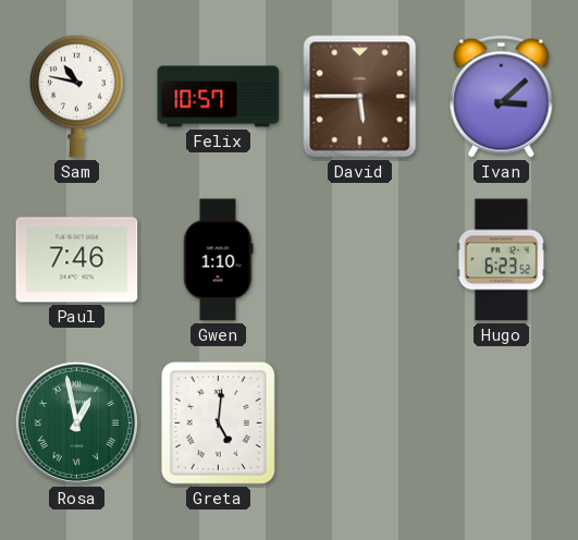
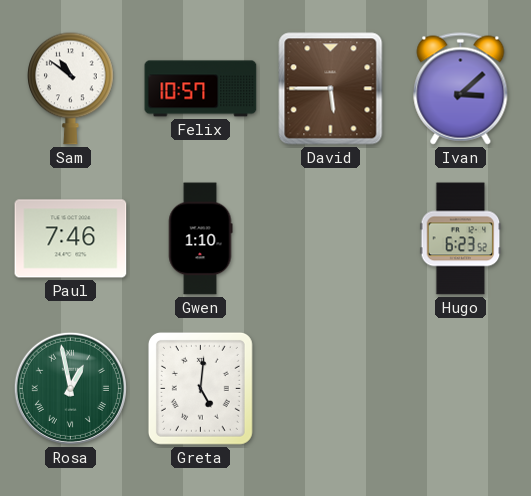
Sam: 10:47 -> 10:51
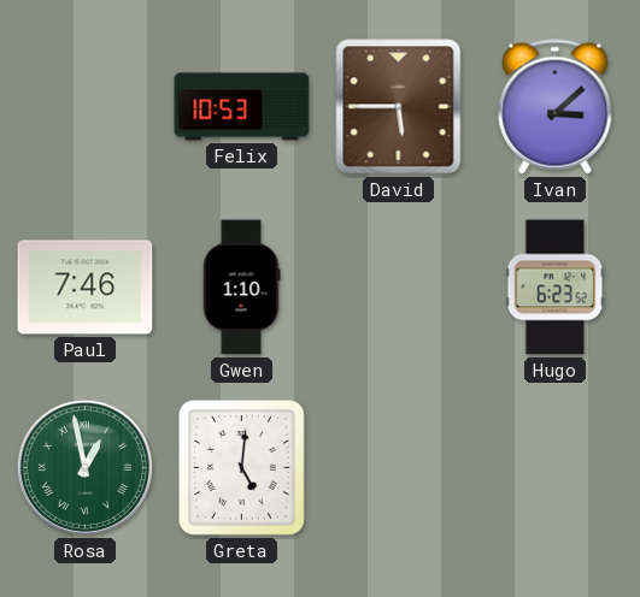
Sam: 10:51 -> none
Felix: 10:57 -> 10:53
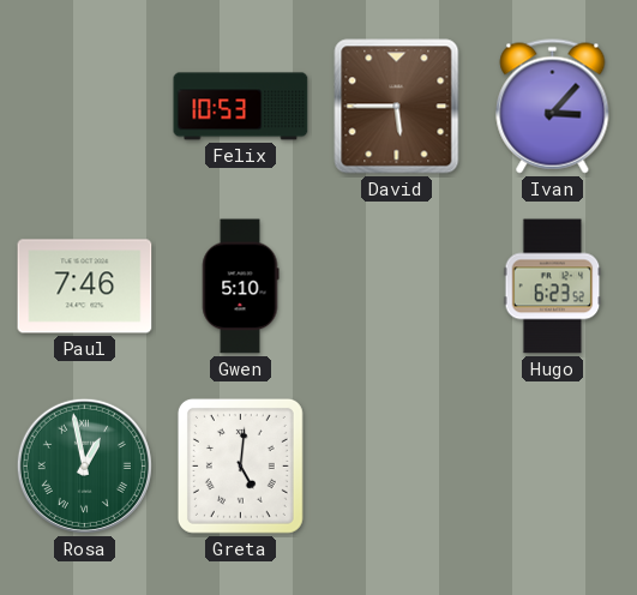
Ivan: 3:08 -> 3:07
Gwen: 1:10 -> 5:10
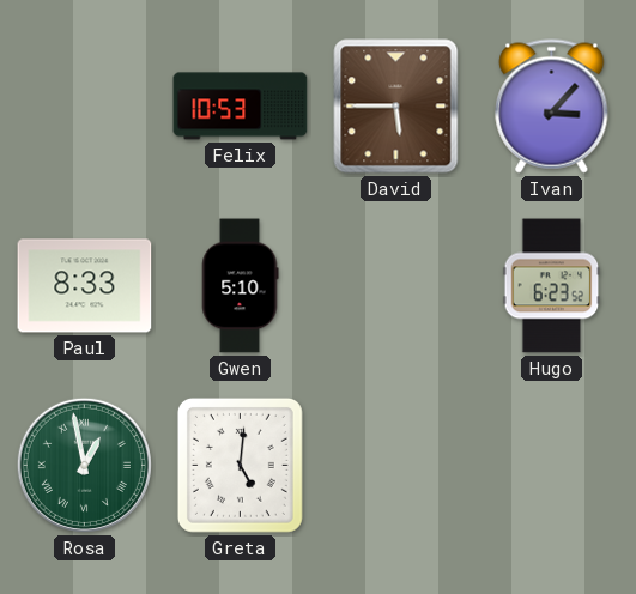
Paul: 7:46 -> 8:33
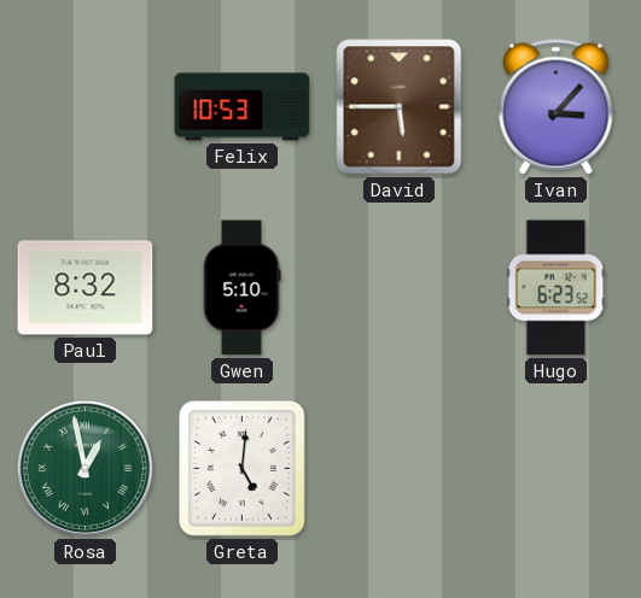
Paul: 8:33 -> 8:32
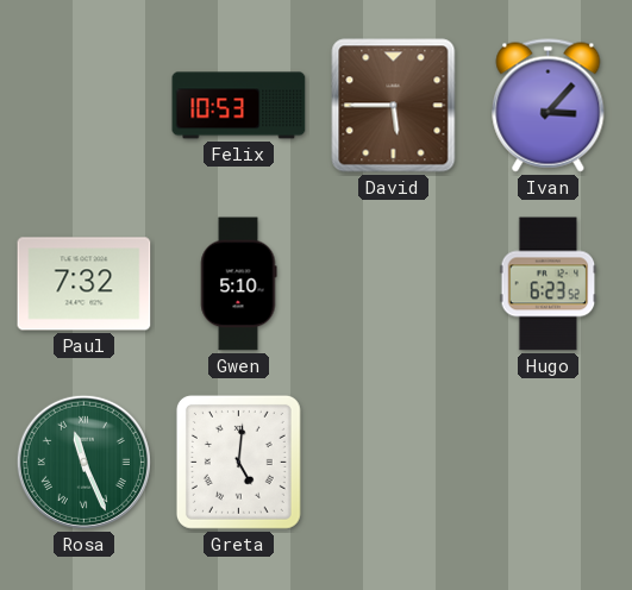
Paul: 8:32 -> 7:32
Rosa: 12:58 -> 11:26
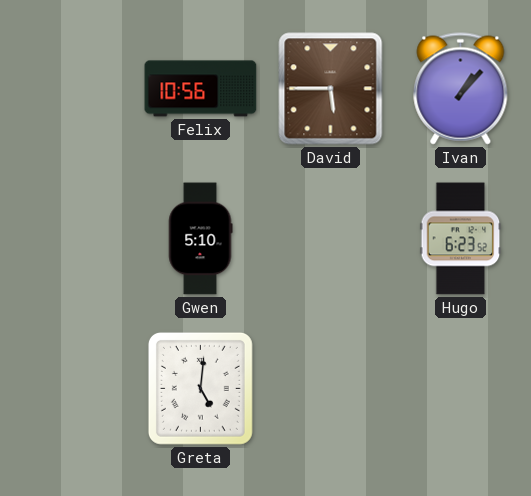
Felix: 10:53 -> 10:56
Ivan: 3:07 -> 1:07
Paul: 7:32 -> none
Rosa: 11:26 -> none
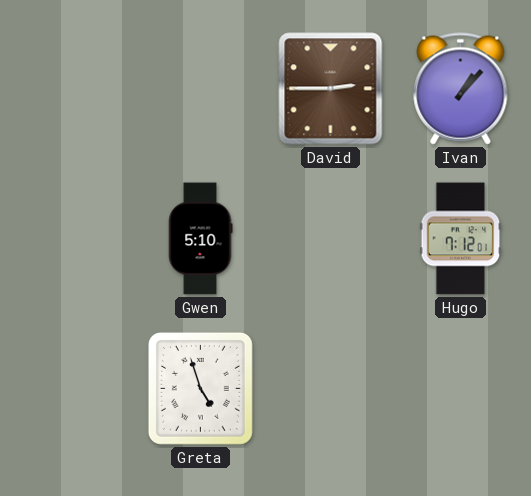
Felix: 10:56 -> none
David: 5:45 -> 2:45
Hugo: 6:23 -> 7:12
Greta: 5:01 -> 4:57
